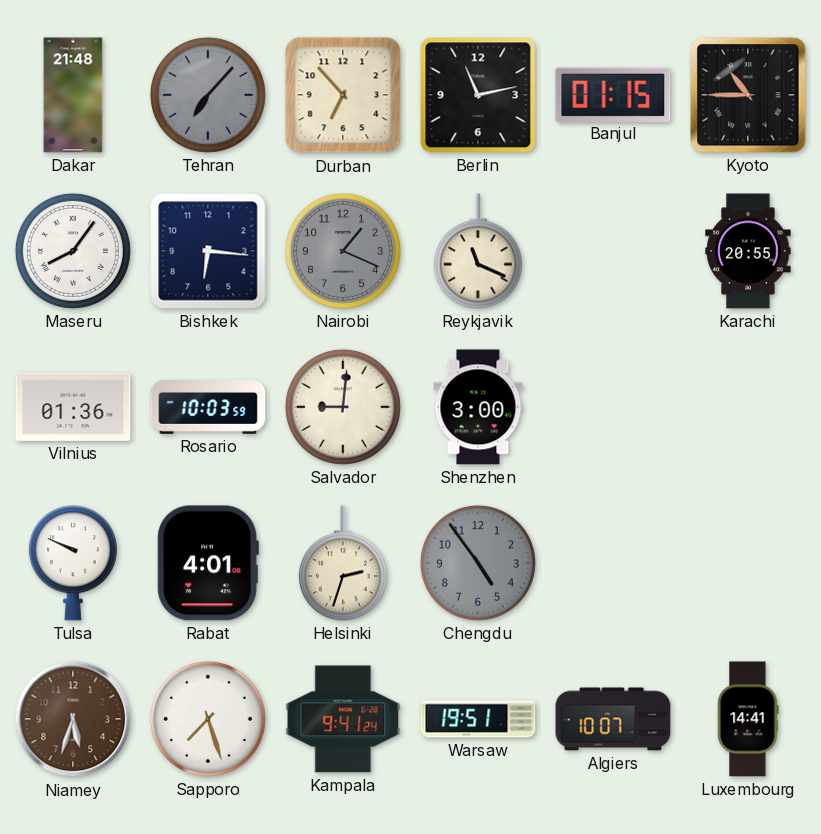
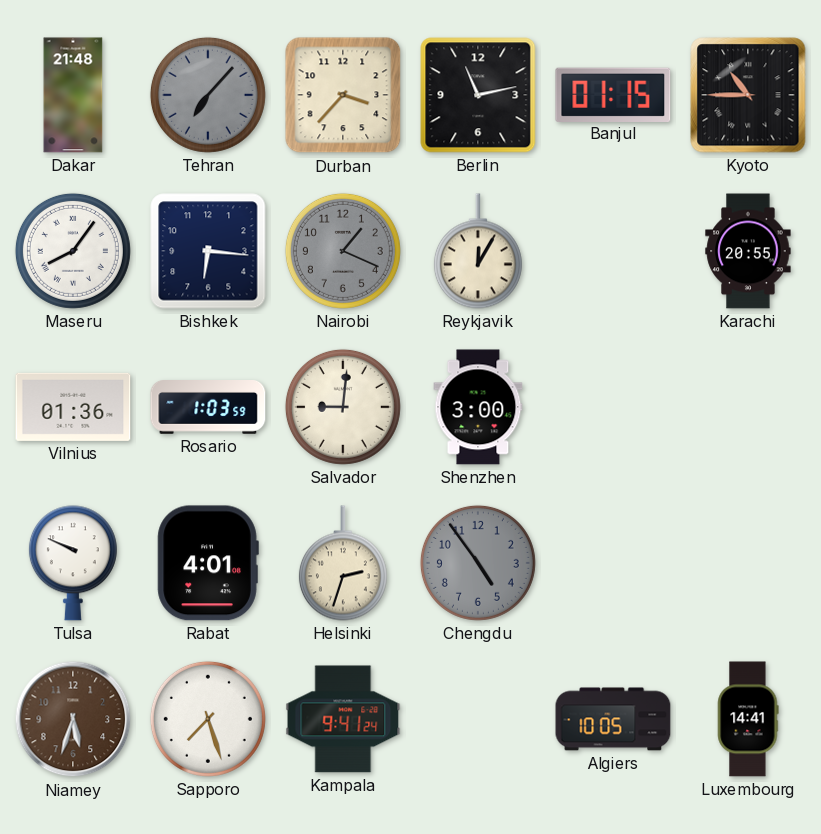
Durban: 6:53 -> 3:37
Reykjavik: 11:19 -> 12:05
Rosario: 10:03 -> 1:03
Warsaw: 19:51 -> none
Algiers: 10:07 -> 10:05
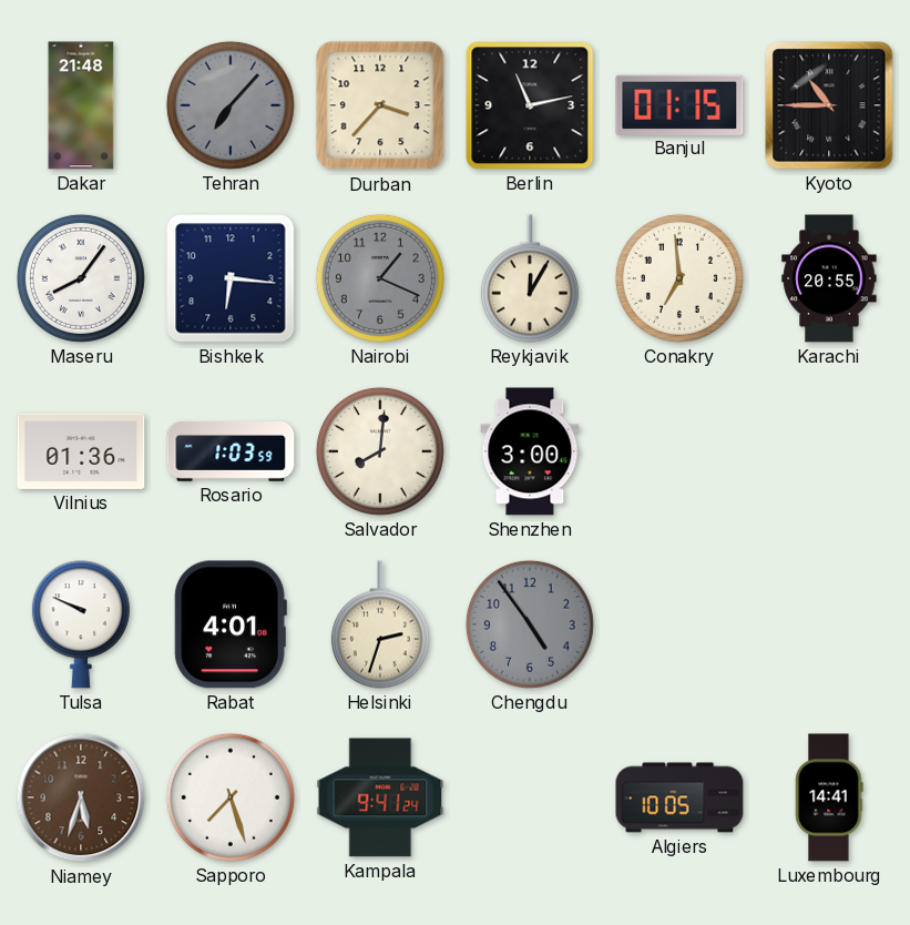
Conakry: none -> 6:59
Salvador: 9:01 -> 8:01
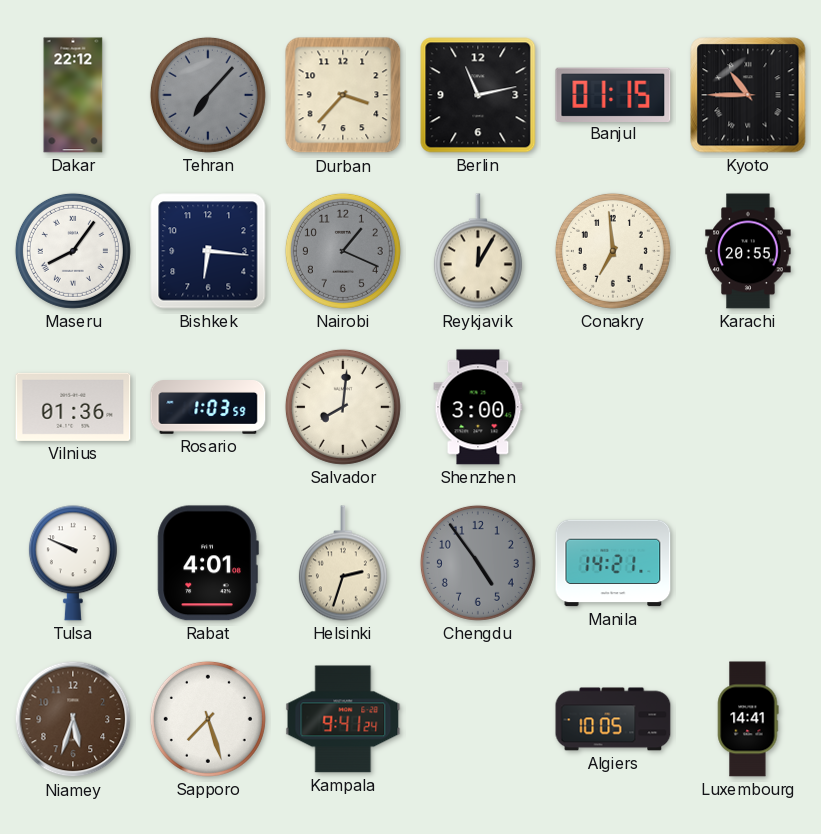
Dakar: 21:48 -> 22:12
Manila: none -> 14:21
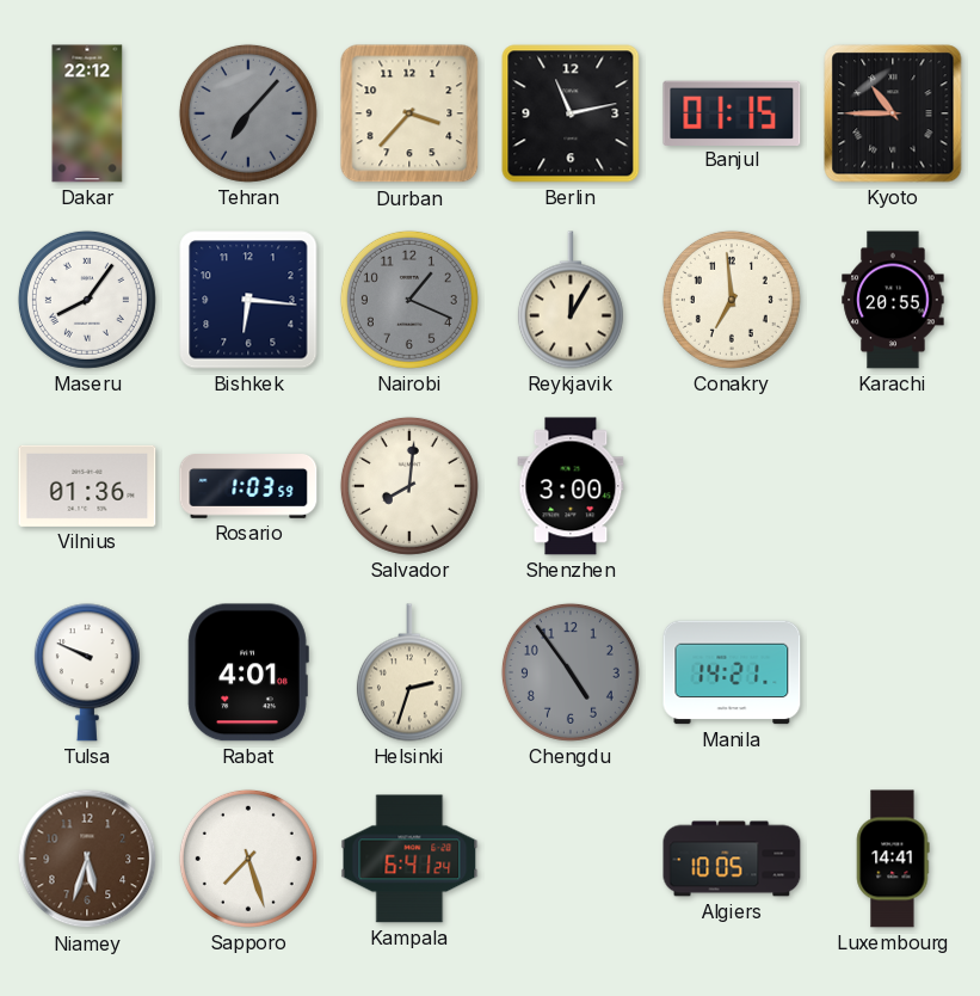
Kampala: 9:41 -> 6:41
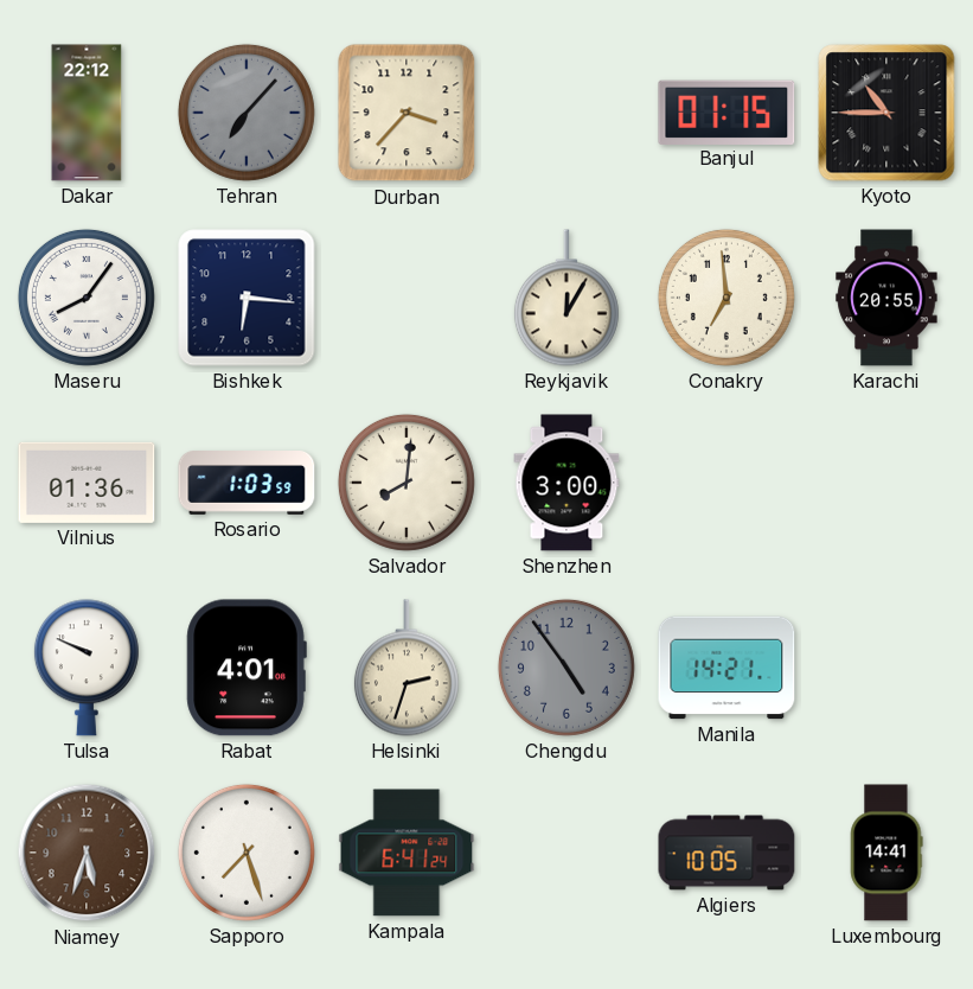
Berlin: 11:13 -> none
Nairobi: 1:19 -> none
